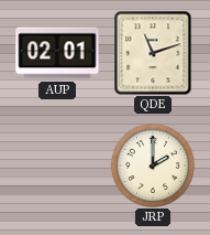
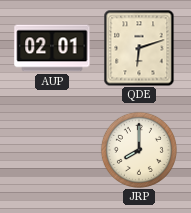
QDE: 11:12 -> 6:12
JRP: 2:00 -> 8:00
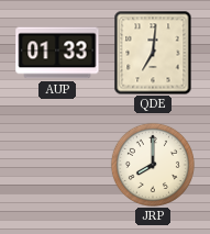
AUP: 02:01 -> 01:33
QDE: 6:12 -> 7:01
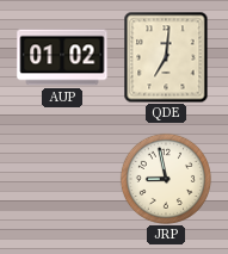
AUP: 01:33 -> 01:02
JRP: 8:00 -> 8:58
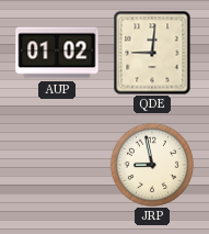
QDE: 7:01 -> 9:01
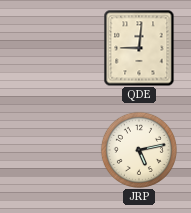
AUP: 01:02 -> none
JRP: 8:58 -> 5:13
